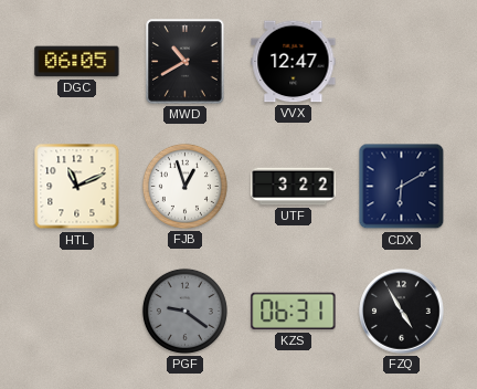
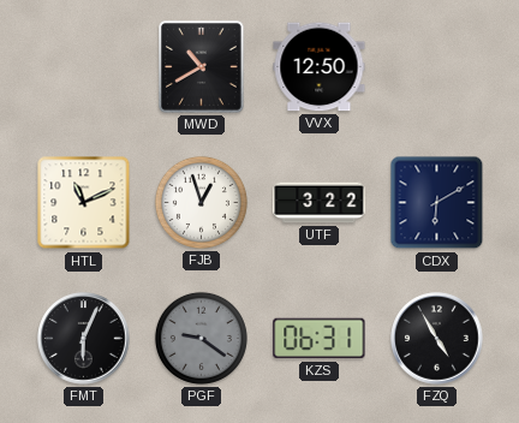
DGC: 06:05 -> none
VVX: 12:47 -> 12:50
FMT: none -> 6:04
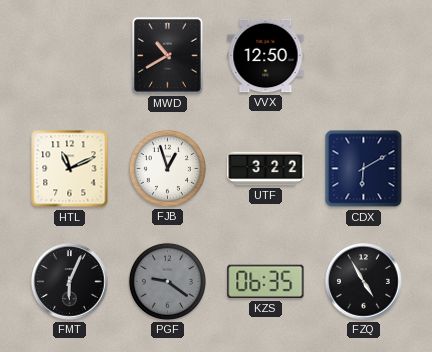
KZS: 06:31 -> 06:35
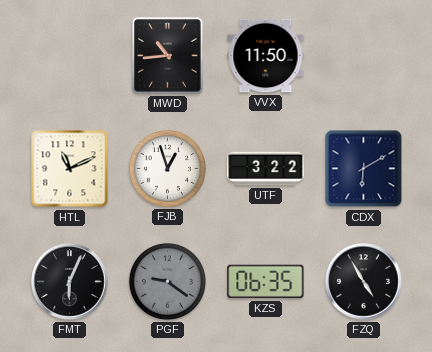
MWD: 10:40 -> 10:44
VVX: 12:50 -> 11:50
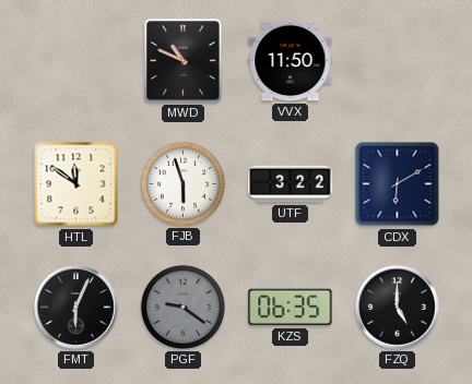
MWD: 10:44 -> 10:49
HTL: 11:11 -> 11:51
FJB: 12:57 -> 5:57
FZQ: 4:55 -> 5:00
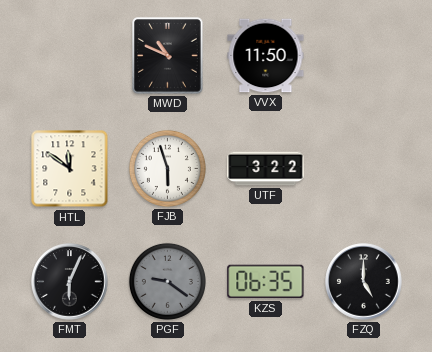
CDX: 6:10 -> none
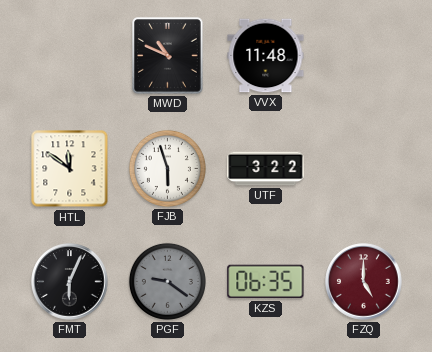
VVX: 11:50 -> 11:48
FZQ dial: black -> burgundy
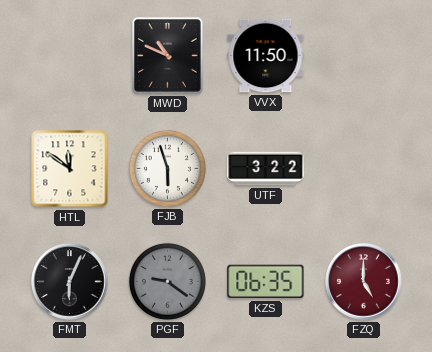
VVX: 11:48 -> 11:50
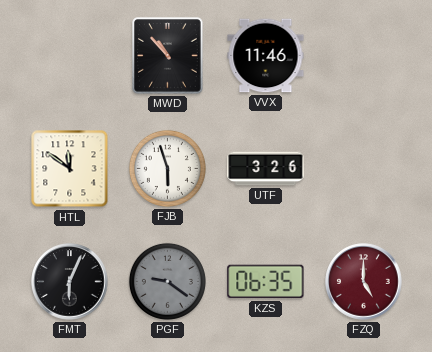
MWD: 10:49 -> 10:53
VVX: 11:50 -> 11:46
UTF: 3:22 -> 3:26
